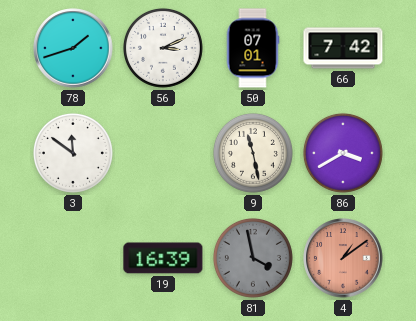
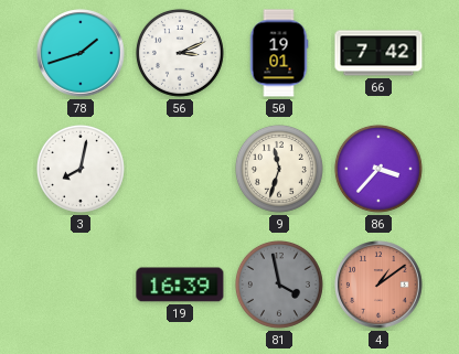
50: 07:01 -> 19:01
3: 11:51 -> 8:02
9: 11:28 -> 11:33
86: 3:40 -> 3:37
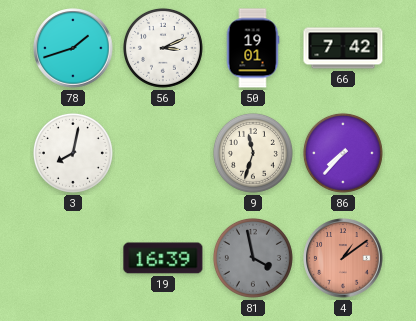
86: 3:37 -> 7:37
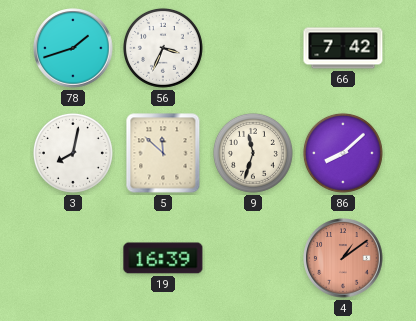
56: 3:11 -> 3:34
50: 19:01 -> none
5: none -> 11:52
86: 7:37 -> 8:08
81: 3:58 -> none
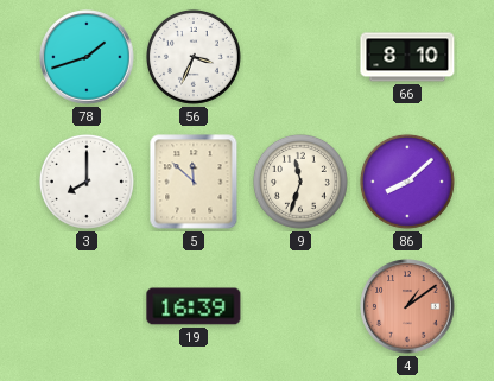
66: 7:42 -> 8:10
3: 8:02 -> 8:00
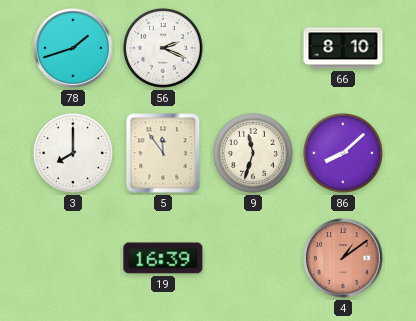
56: 3:34 -> 2:19
5: 11:52 -> 11:54
